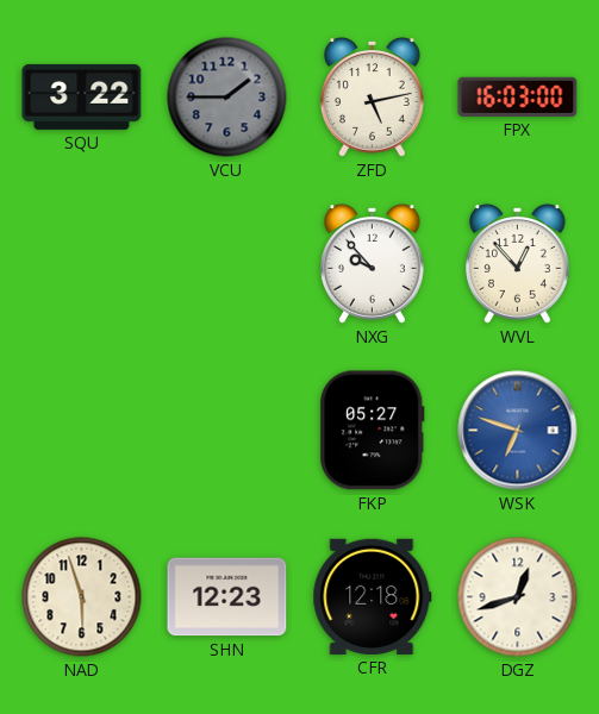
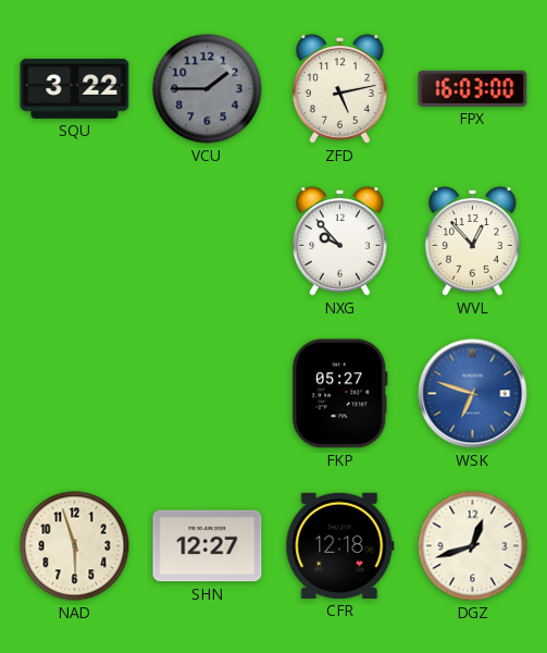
SHN: 12:23 -> 12:27
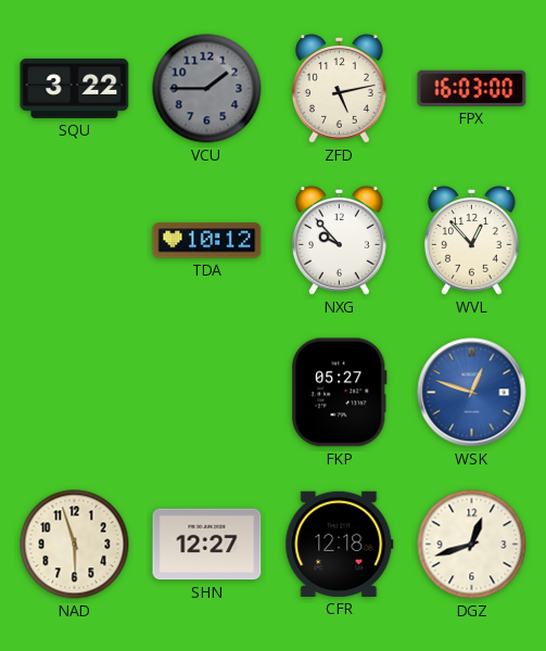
TDA: none -> 10:12
WSK: 6:48 -> 12:48
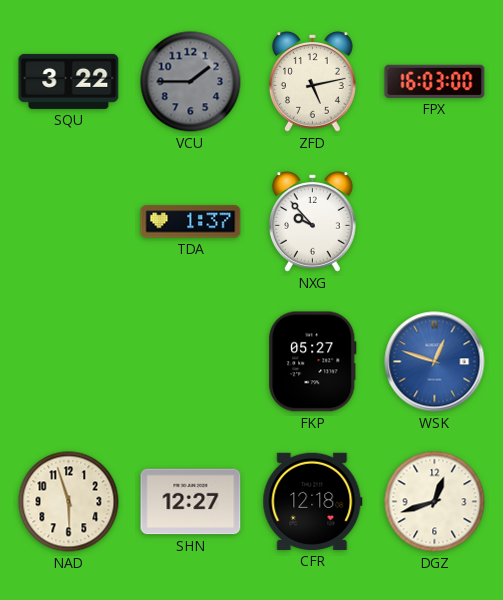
TDA: 10:12 -> 1:37
WVL: 12:53 -> none
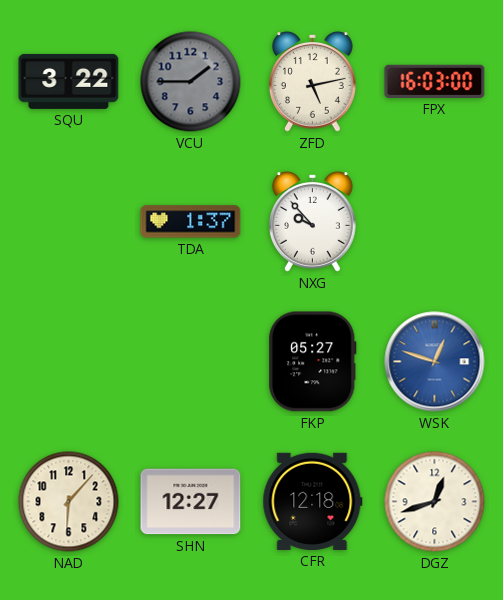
NAD: 5:57 -> 6:07
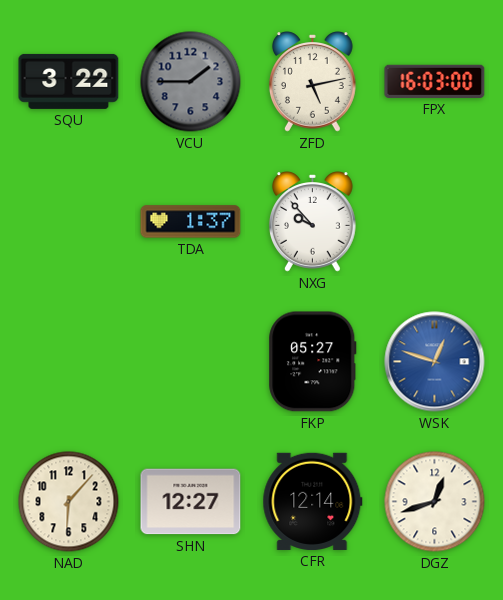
CFR: 12:18 -> 12:14
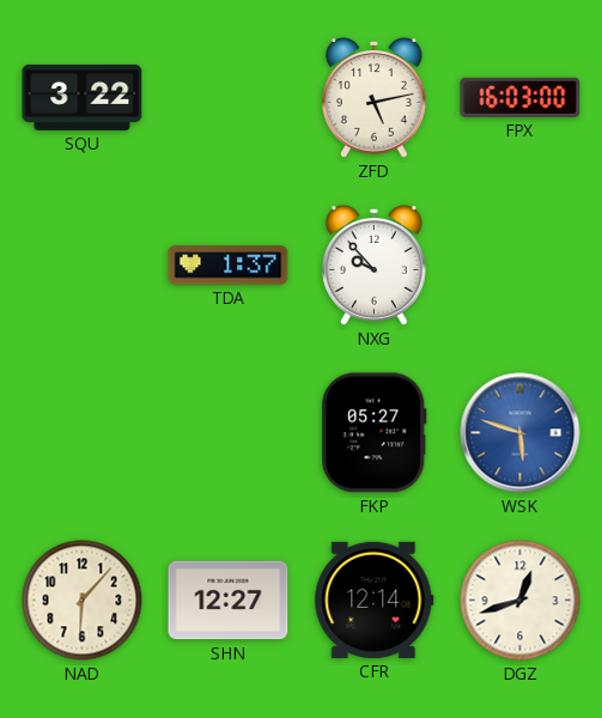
VCU: 1:45 -> none
WSK: 12:48 -> 5:48
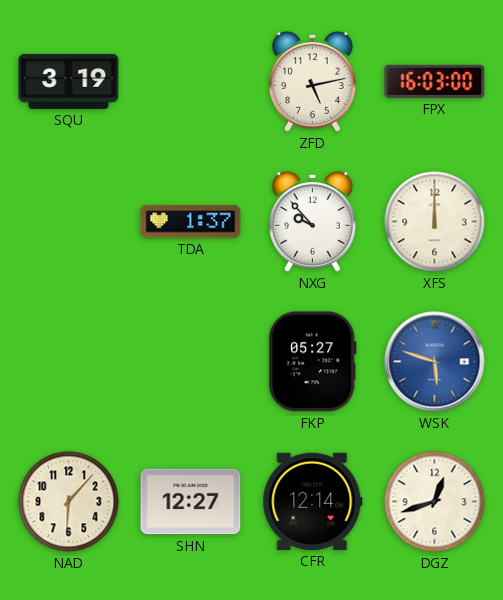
SQU: 3:22 -> 3:19
XFS: none -> 12:00
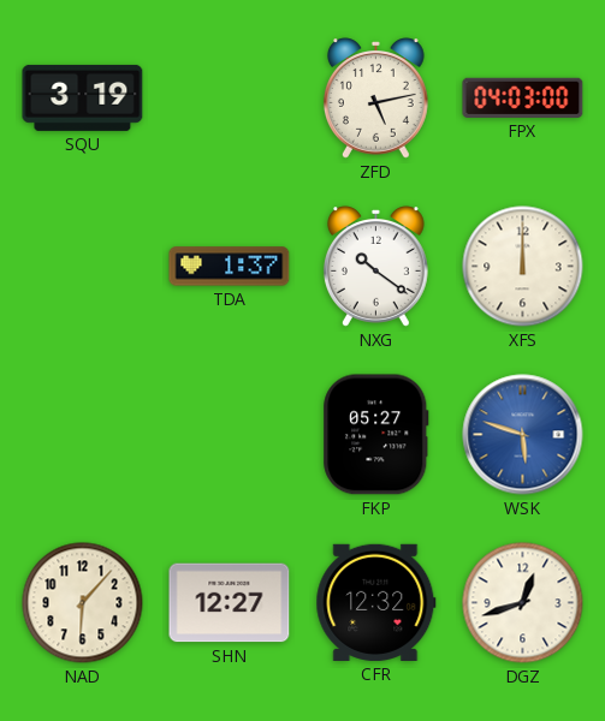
FPX: 16:03 -> 04:03
NXG: 9:53 -> 10:21
CFR: 12:14 -> 12:32
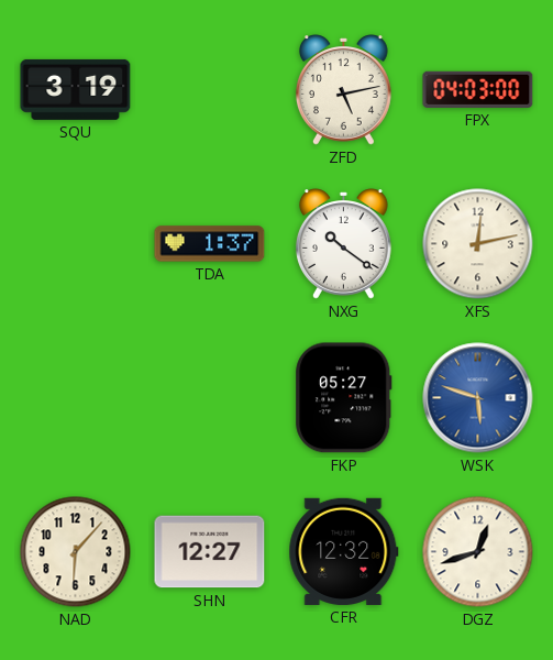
XFS: 12:00 -> 12:13
